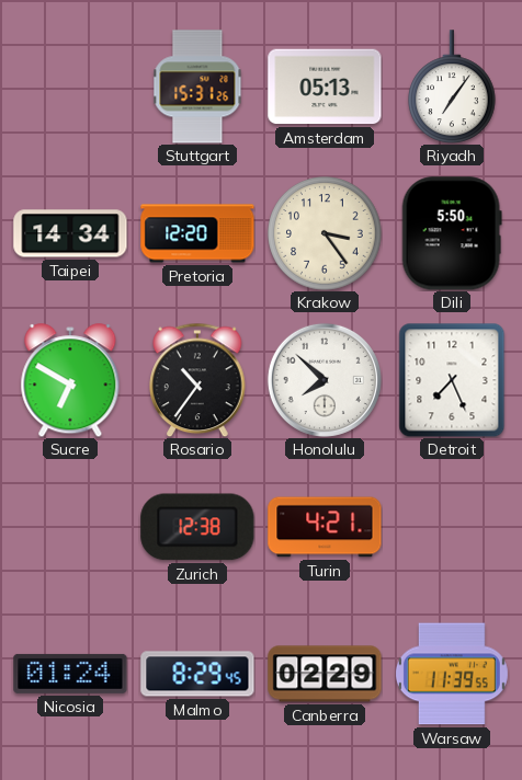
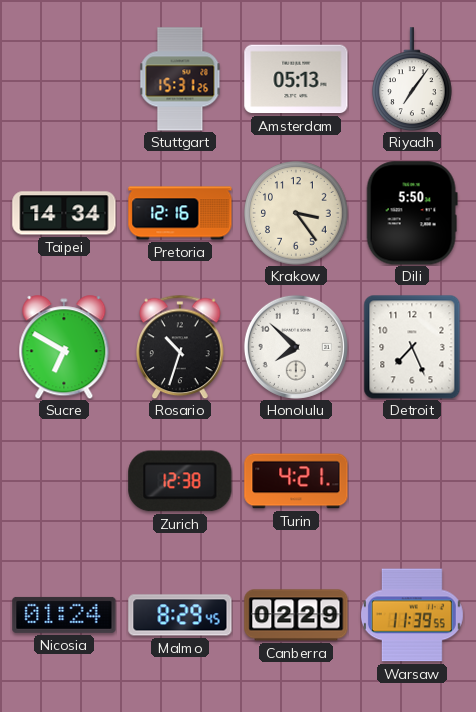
Pretoria: 12:20 -> 12:16
Rosario: 10:36 -> 10:33
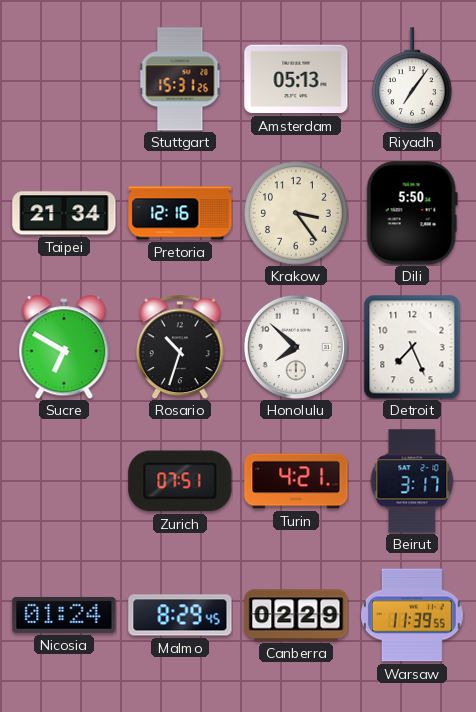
Taipei: 14:34 -> 21:34
Zurich: 12:38 -> 07:51
Beirut: none -> 3:17
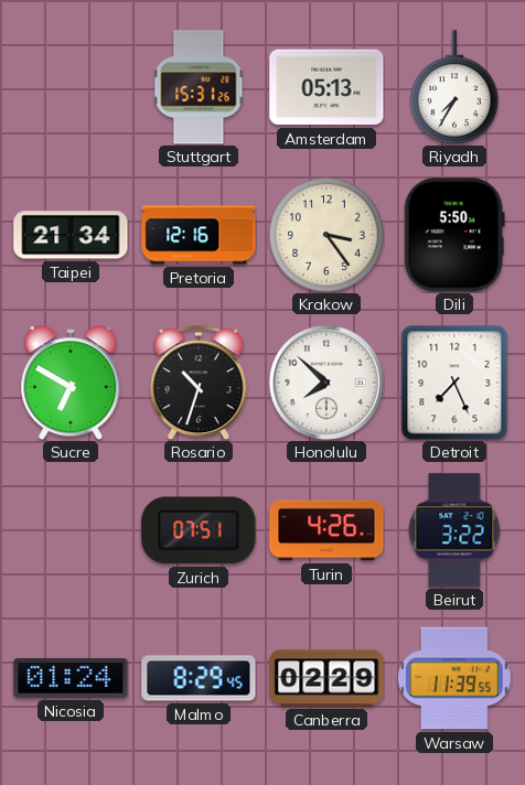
Riyadh: 7:06 -> 7:35
Turin: 4:21 -> 4:26
Beirut: 3:17 -> 3:22
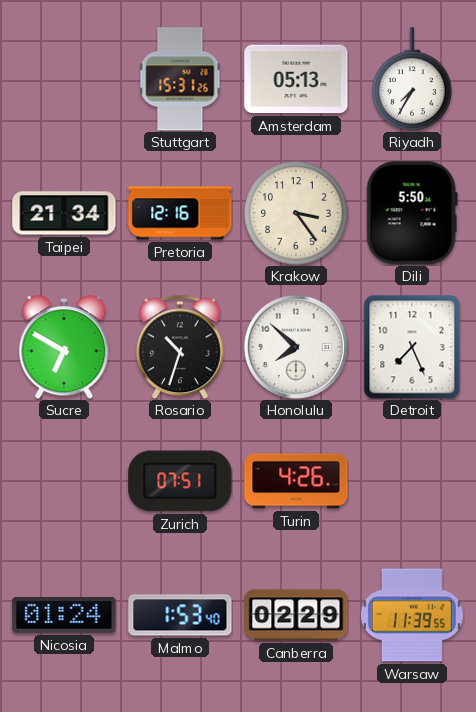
Beirut: 3:22 -> none
Malmo: 8:29 -> 1:53
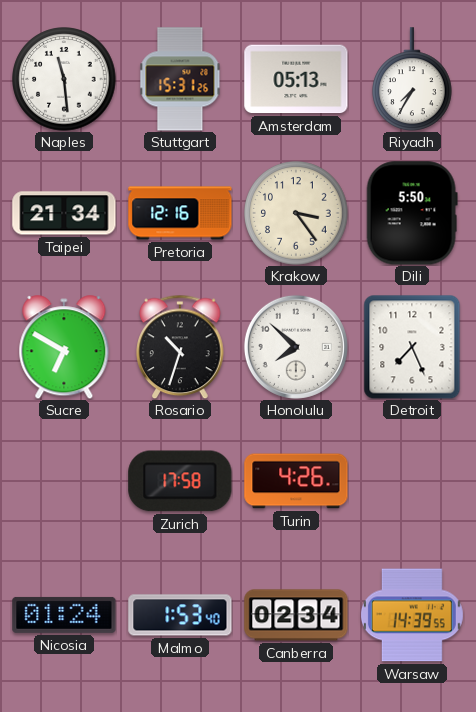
Naples: none -> 11:29
Zurich: 07:51 -> 17:58
Canberra: 02:29 -> 02:34
Warsaw: 11:39 -> 14:39
